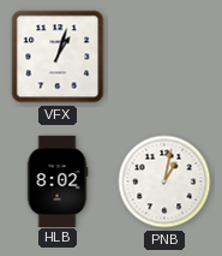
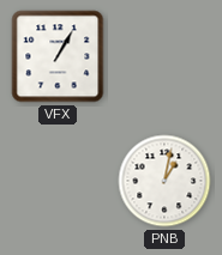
VFX: 1:03 -> 1:05
HLB: 8:02 -> none
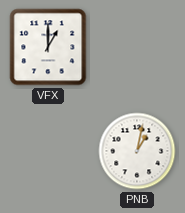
VFX: 1:05 -> 1:00
